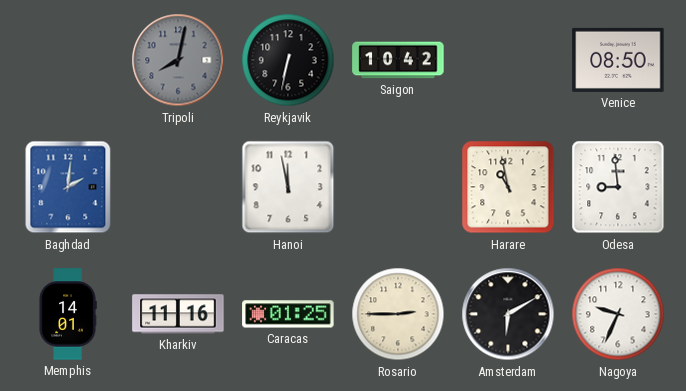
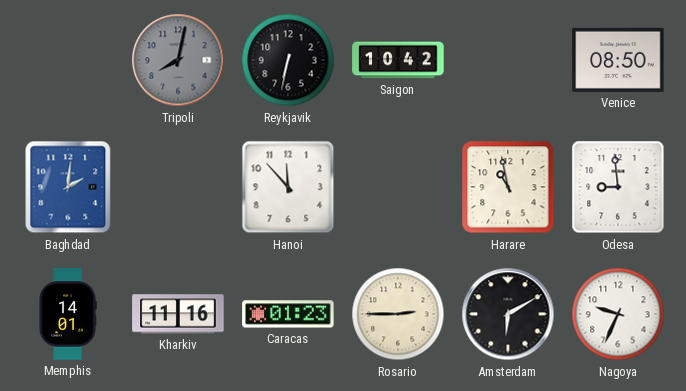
Hanoi: 11:58 -> 11:53
Caracas: 01:25 -> 01:23
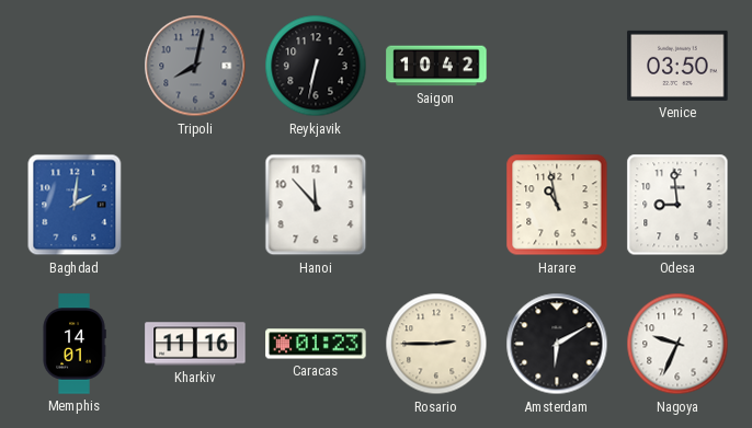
Venice: 08:50 -> 03:50
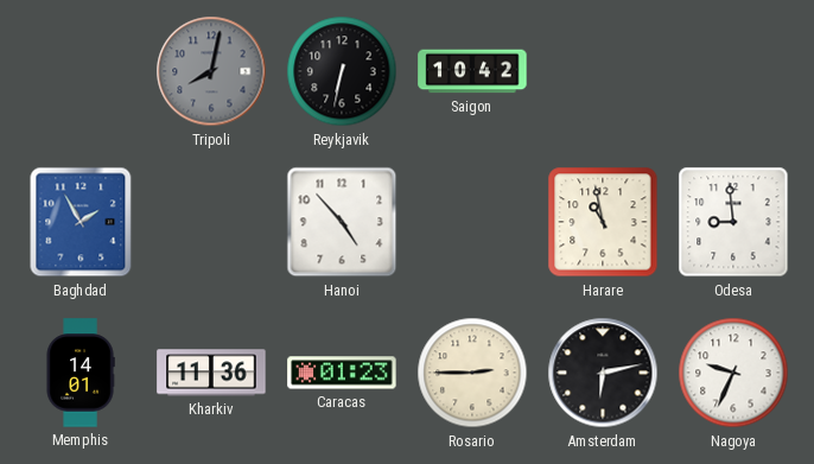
Venice: 03:50 -> none
Baghdad: 2:01 -> 1:55
Hanoi: 11:53 -> 4:53
Kharkiv: 11:16 -> 11:36
Amsterdam: 6:10 -> 6:13
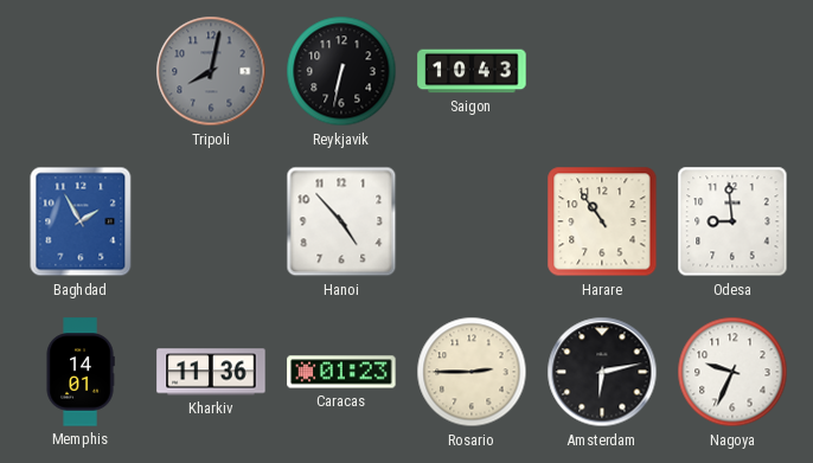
Saigon: 10:42 -> 10:43
Harare: 10:58 -> 10:54
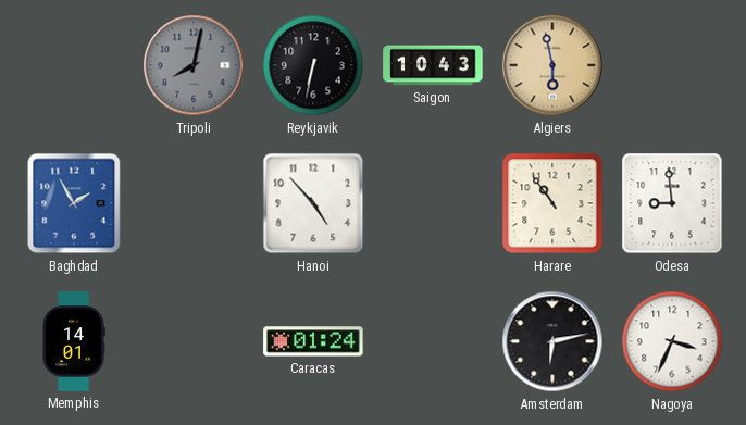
Algiers: none -> 5:58
Kharkiv: 11:36 -> none
Caracas: 01:23 -> 01:24
Rosario: 2:45 -> none
Nagoya: 9:34 -> 3:34
